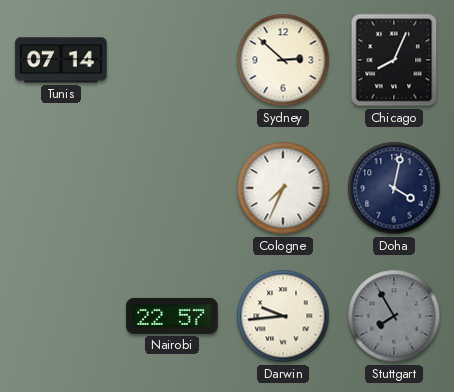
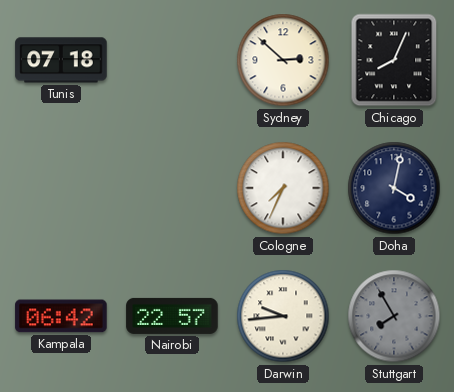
Tunis: 07:14 -> 07:18
Kampala: none -> 06:42
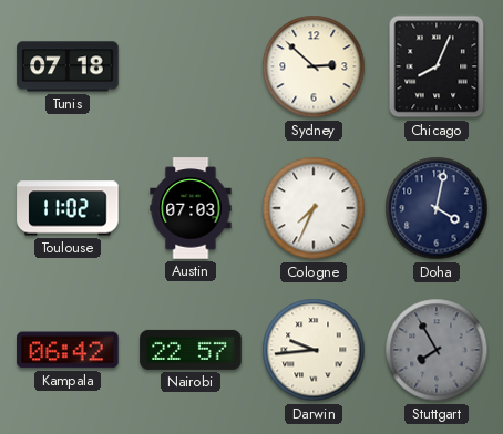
Toulouse: none -> 11:02
Austin: none -> 07:03
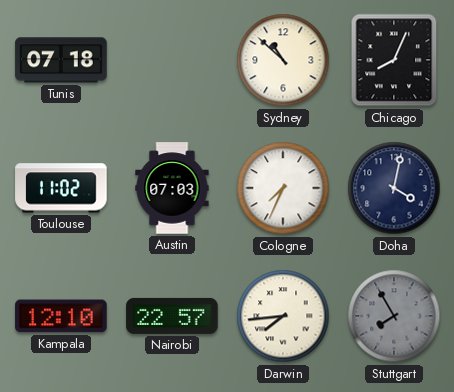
Sydney: 2:52 -> 10:52
Kampala: 06:42 -> 12:10
Darwin: 9:44 -> 7:44
